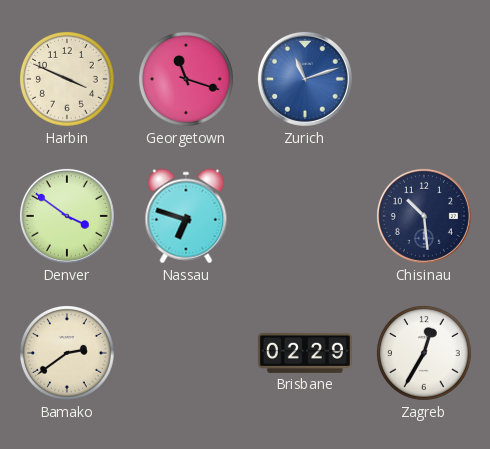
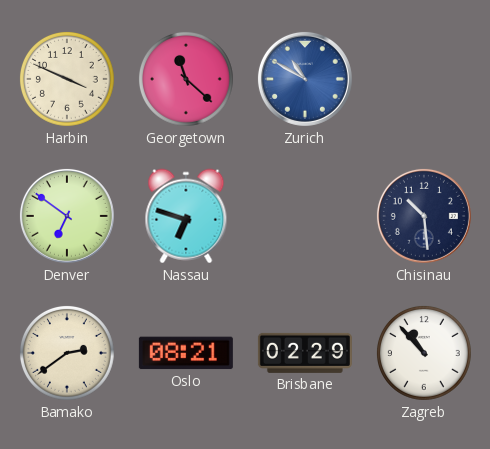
Georgetown: 11:18 -> 11:22
Zurich: 11:12 -> 10:50
Denver: 3:51 -> 6:51
Oslo: none -> 08:21
Zagreb: 12:35 -> 10:53
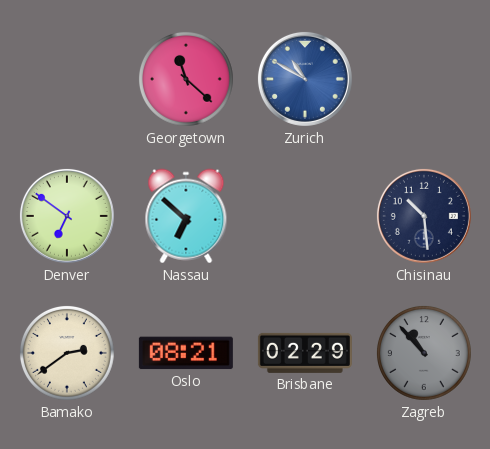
Harbin: 3:49 -> none
Nassau: 6:48 -> 6:52
Zagreb dial: white -> grey
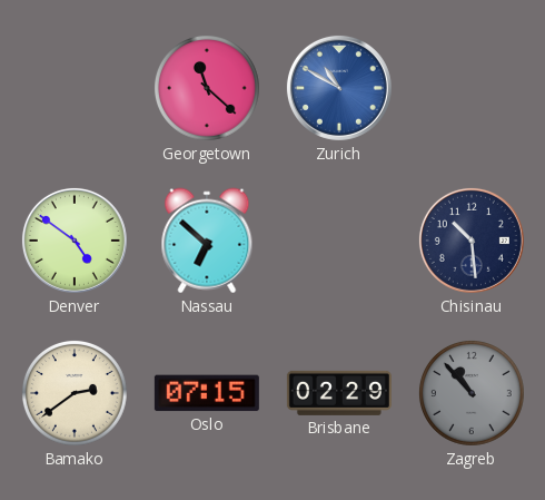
Denver: 6:51 -> 4:51
Oslo: 08:21 -> 07:15
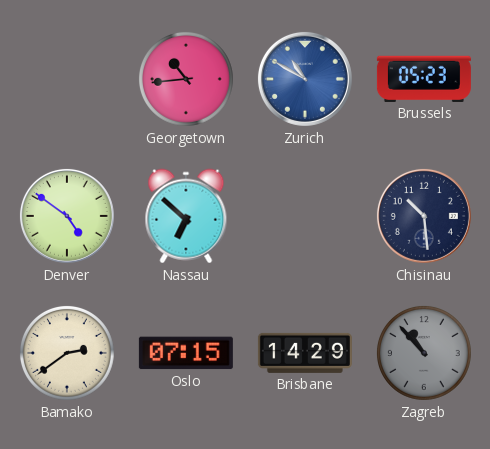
Georgetown: 11:22 -> 10:44
Brussels: none -> 05:23
Brisbane: 02:29 -> 14:29
